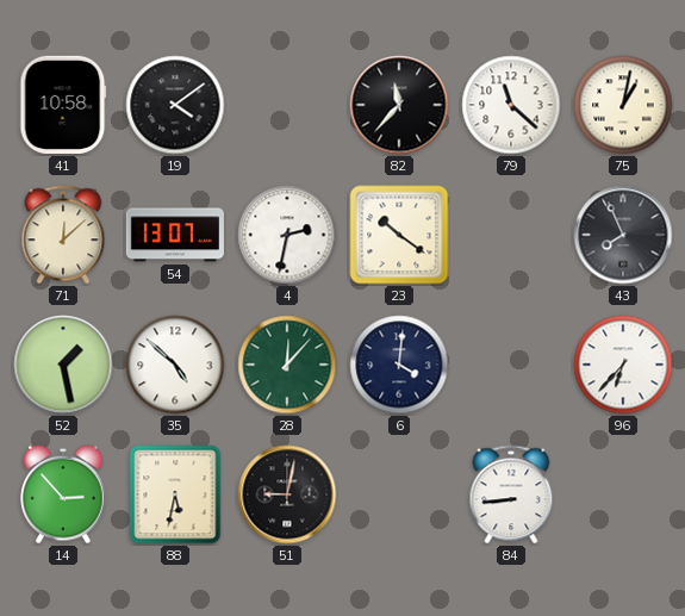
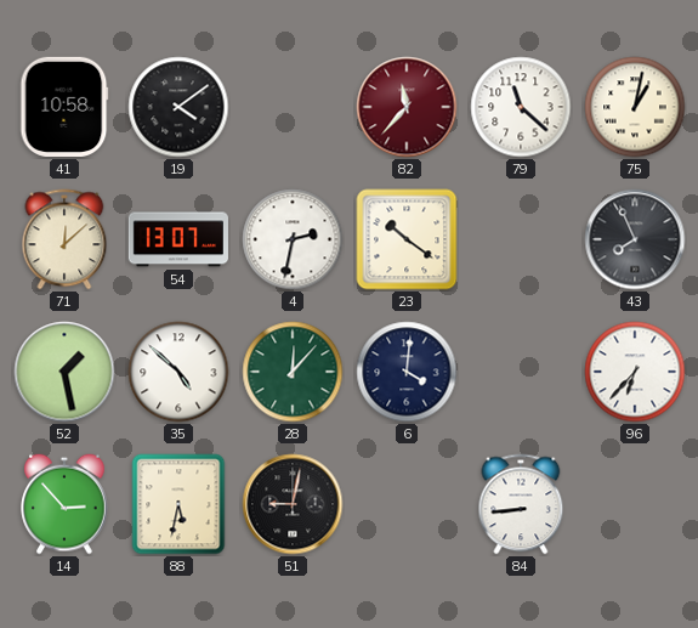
82 dial: black -> burgundy
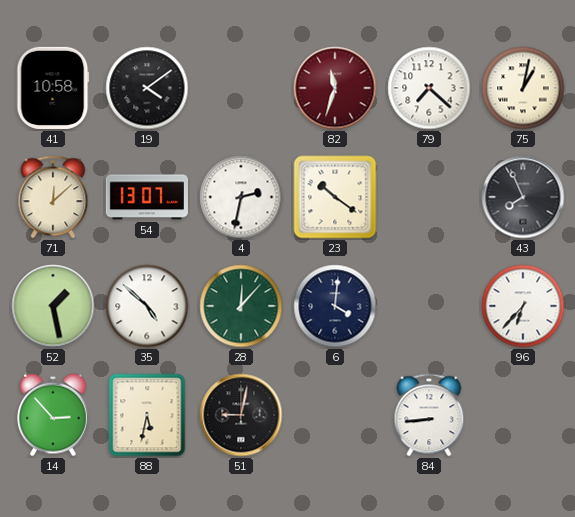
82: 11:37 -> 11:33
79: 11:22 -> 7:22
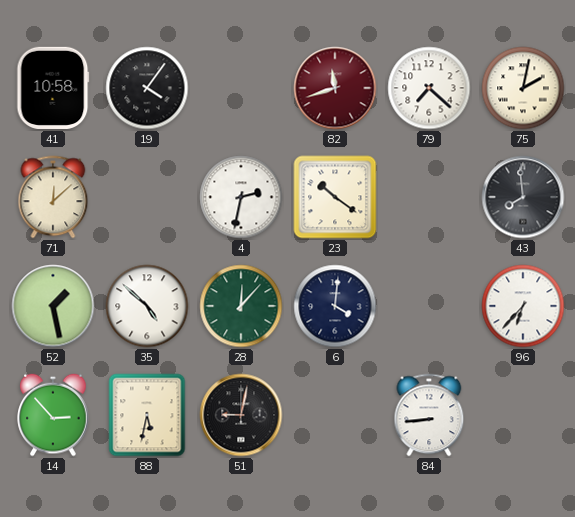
19: 4:09 -> 4:06
82: 11:33 -> 11:42
75: 1:02 -> 2:02
54: 13:07 -> none
43: 7:56 -> 7:59
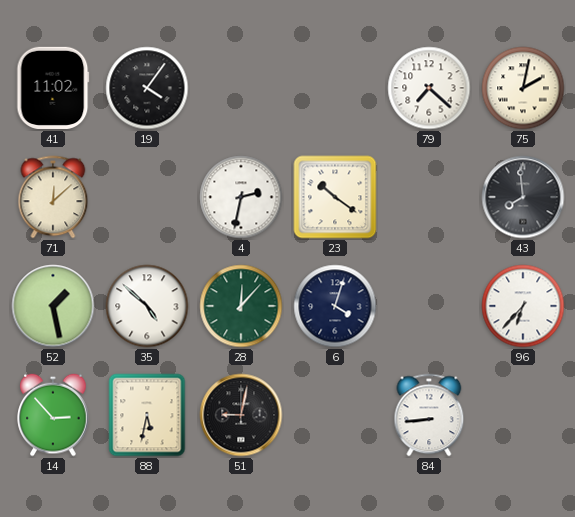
41: 10:58 -> 11:02
82: 11:42 -> none
6: 4:01 -> 4:03
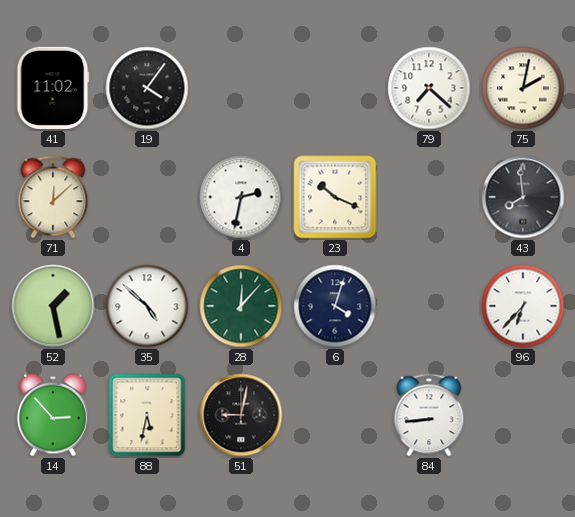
23: 10:21 -> 10:19
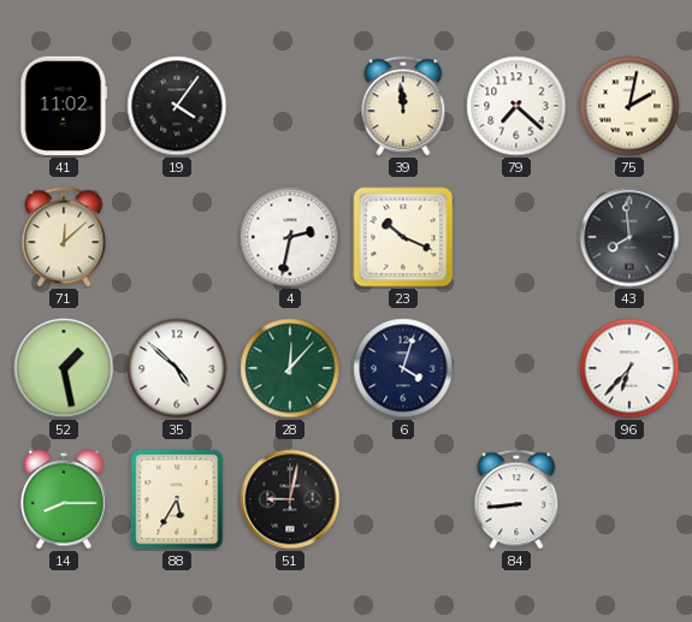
39: none -> 11:59
14: 2:53 -> 8:15
88: 5:32 -> 5:35
